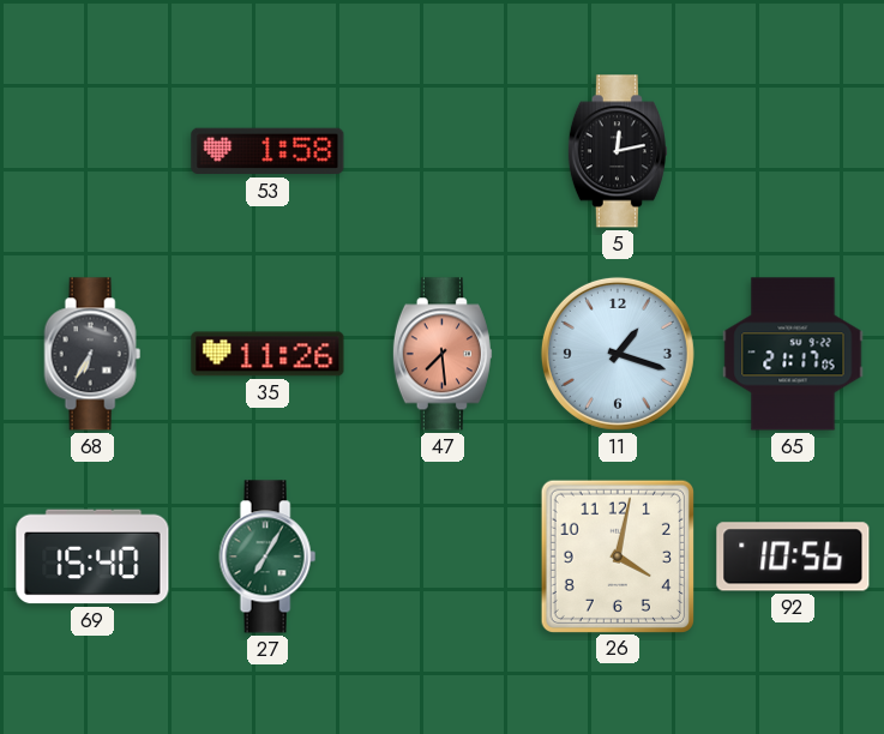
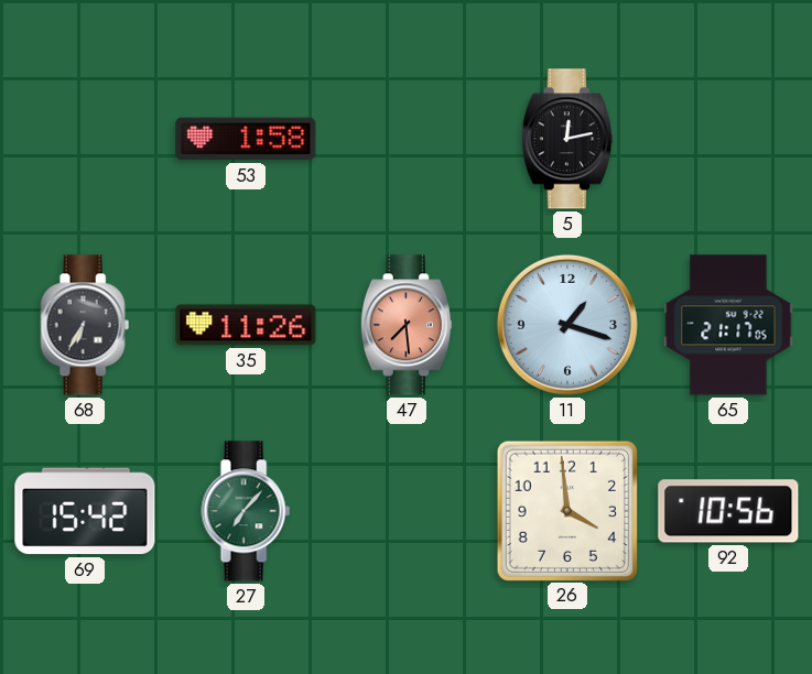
69: 15:40 -> 15:42
27: 7:05 -> 7:07
26: 4:02 -> 3:59
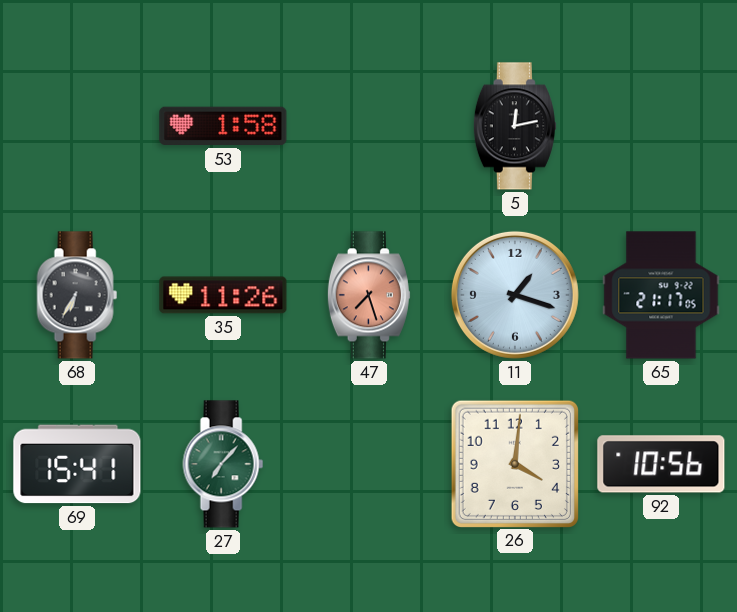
47: 7:29 -> 7:27
69: 15:42 -> 15:41
26: 3:59 -> 4:01
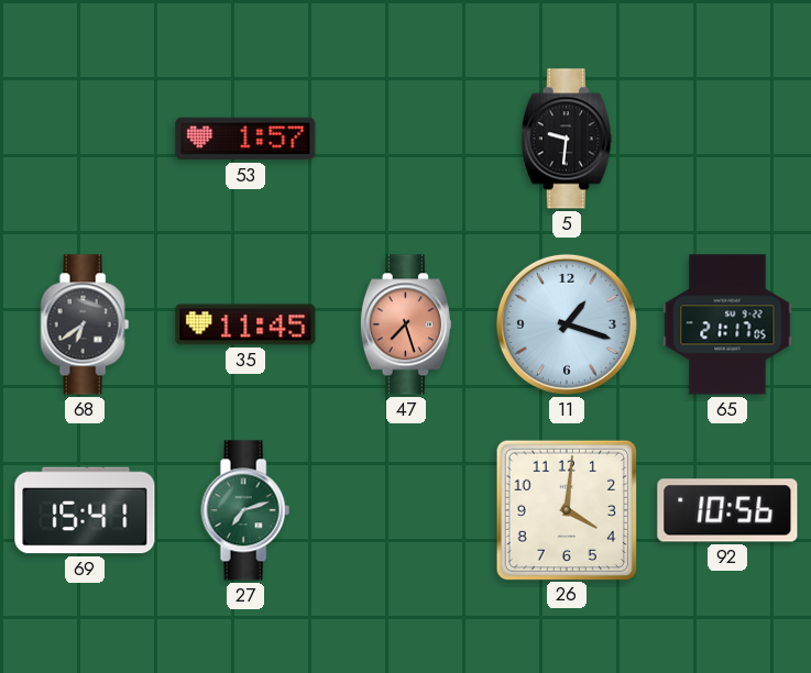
53: 1:58 -> 1:57
5: 12:13 -> 9:31
68: 6:35 -> 6:39
35: 11:26 -> 11:45
27: 7:07 -> 7:12
